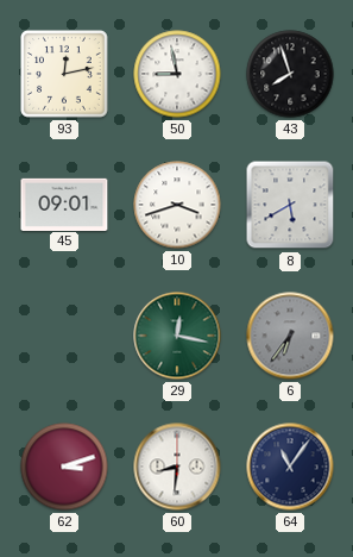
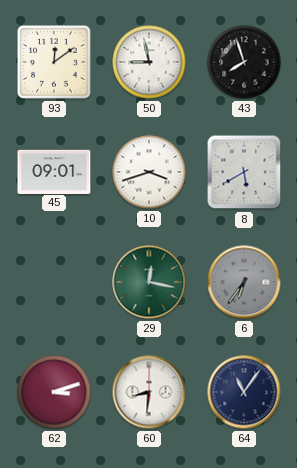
93: 12:13 -> 12:09
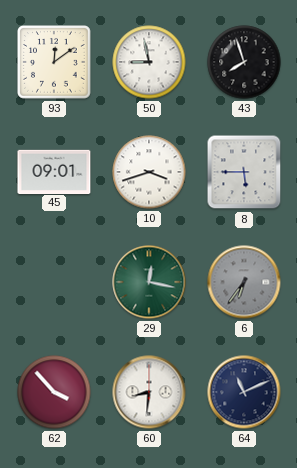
8: 5:40 -> 5:45
62: 3:12 -> 3:53
64: 11:06 -> 11:11
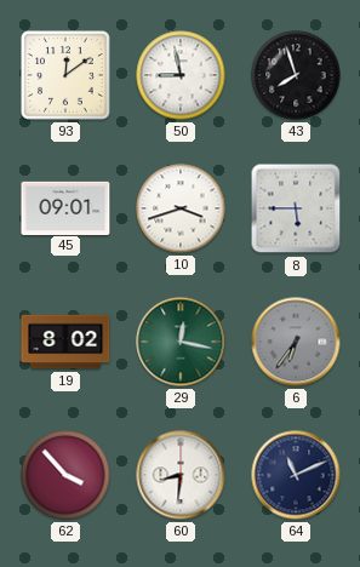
19: none -> 8:02
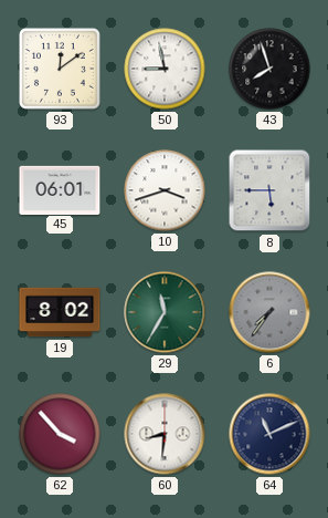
45: 09:01 -> 06:01
29: 12:17 -> 11:35
6: 6:36 -> 7:36
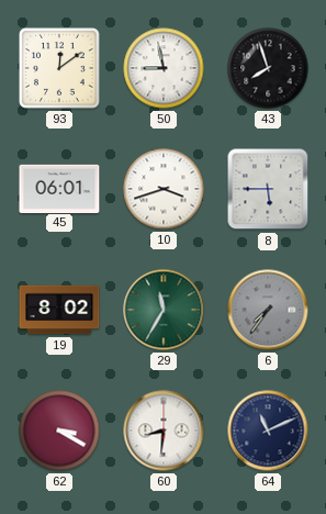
62: 3:53 -> 3:20
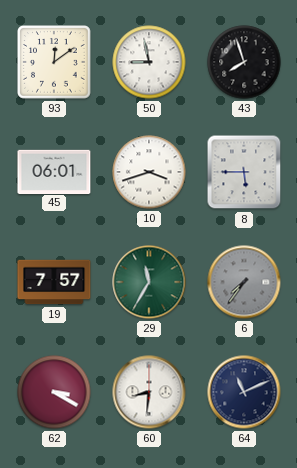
19: 8:02 -> 7:57
